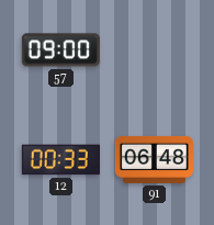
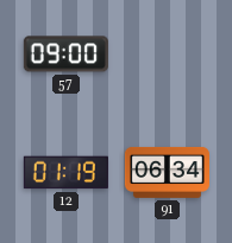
12: 00:33 -> 01:19
91: 06:48 -> 06:34
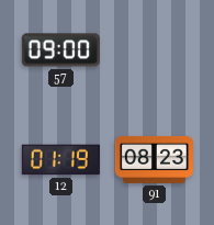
91: 06:34 -> 08:23
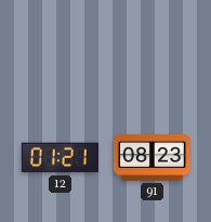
57: 09:00 -> none
12: 01:19 -> 01:21
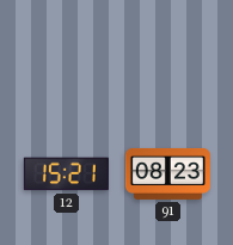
12: 01:21 -> 15:21
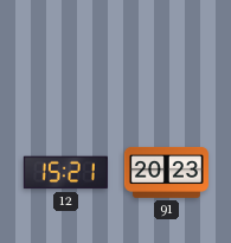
91: 08:23 -> 20:23
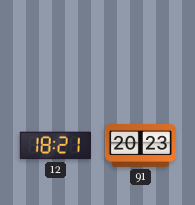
12: 15:21 -> 18:21
